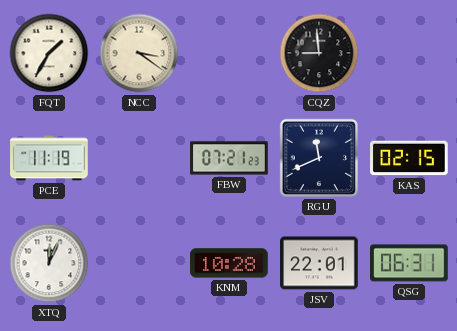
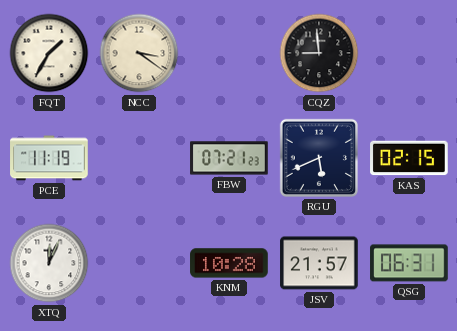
RGU: 11:41 -> 5:41
JSV: 22:01 -> 21:57
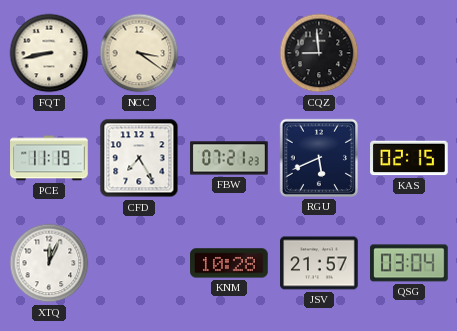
FQT: 1:35 -> 8:43
CFD: none -> 7:25
QSG: 06:31 -> 03:04
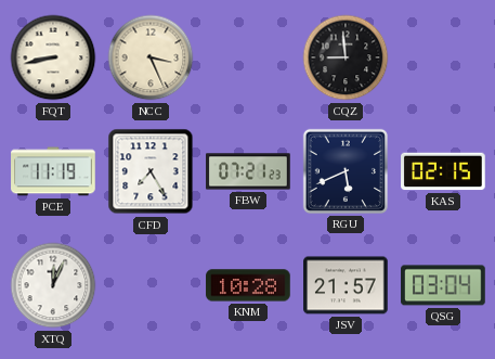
NCC: 3:21 -> 3:26
